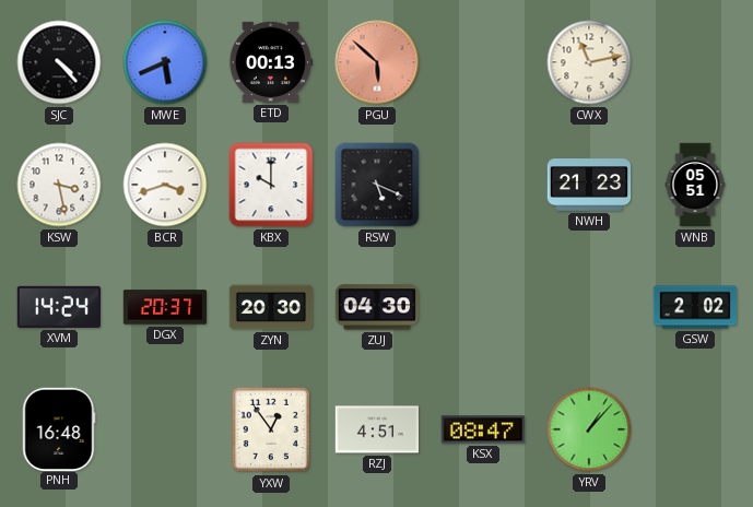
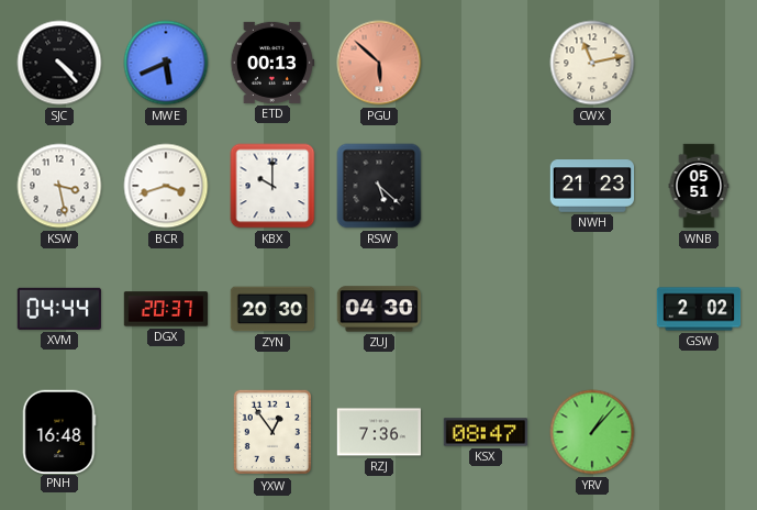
RSW: 5:19 -> 5:22
XVM: 14:24 -> 04:44
RZJ: 4:51 -> 7:36
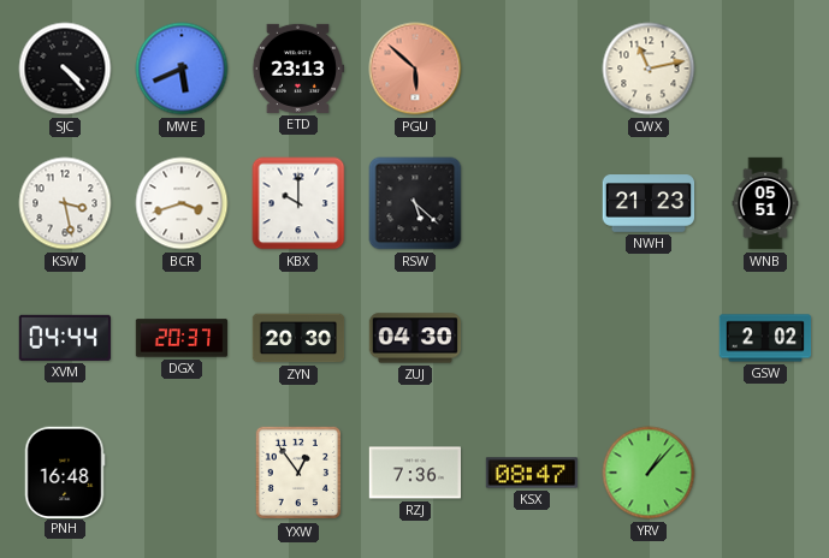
ETD: 00:13 -> 23:13
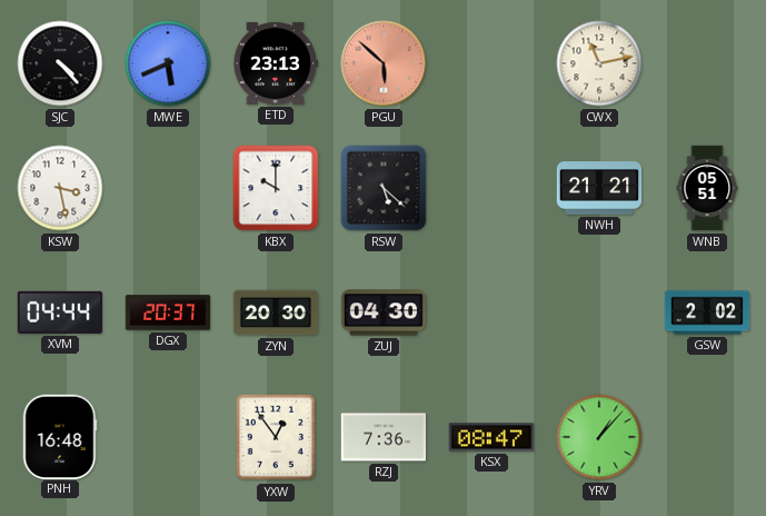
BCR: 3:42 -> none
NWH: 21:23 -> 21:21
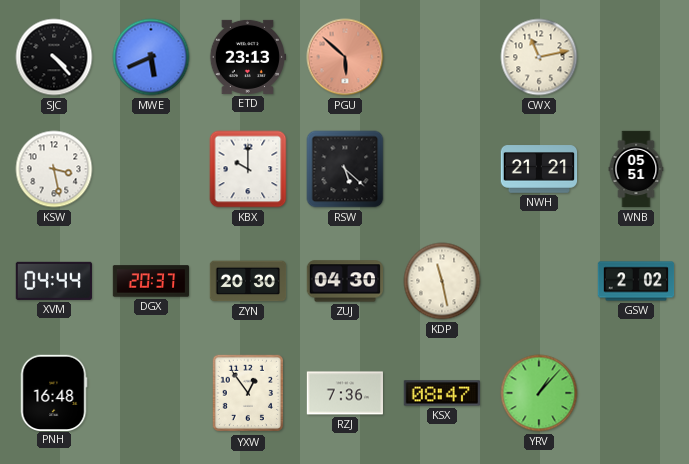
KDP: none -> 11:28
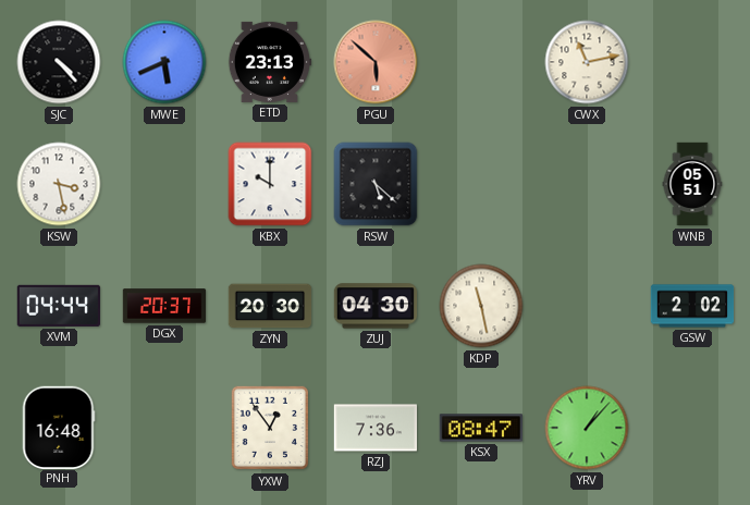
NWH: 21:21 -> none
